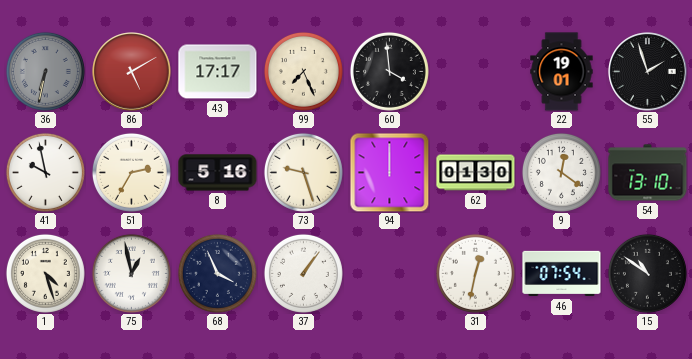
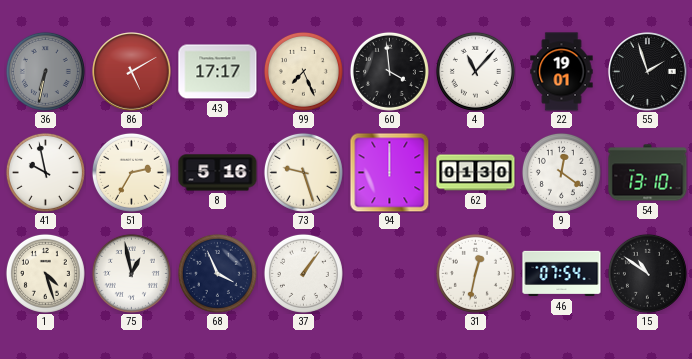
4: none -> 11:07
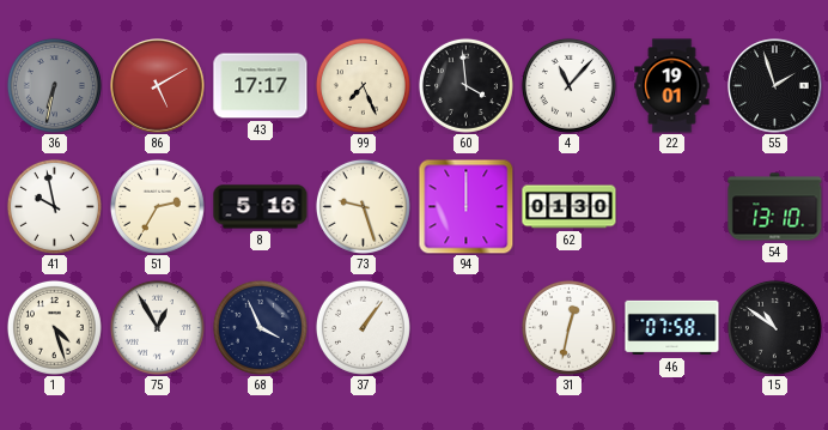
9: 12:21 -> none
75: 12:58 -> 12:55
46: 07:54 -> 07:58
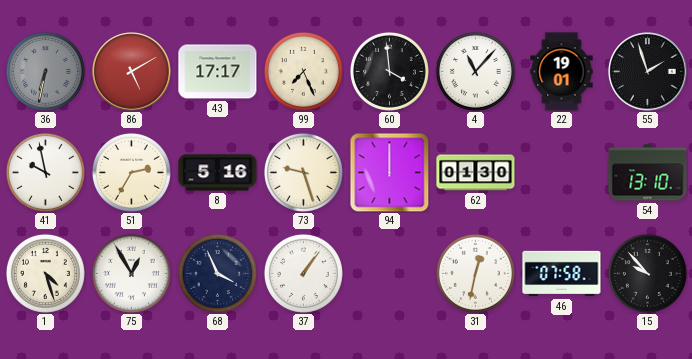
15: 10:51 -> 9:53
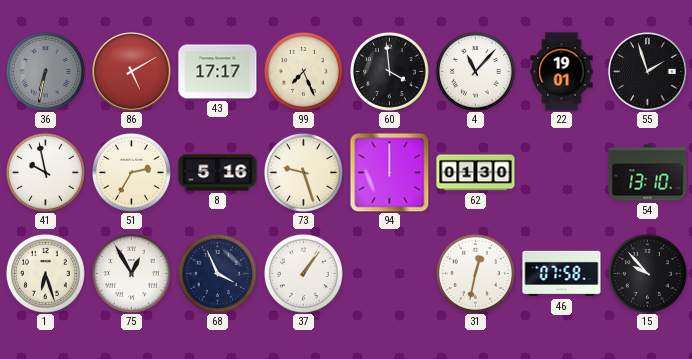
1: 4:27 -> 6:27
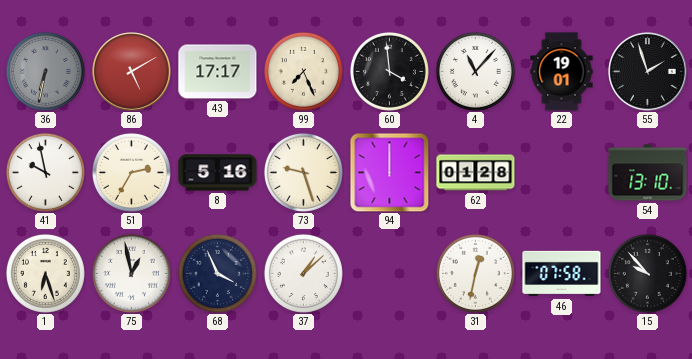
62: 01:30 -> 01:28
75: 12:55 -> 12:58
37: 1:06 -> 1:08
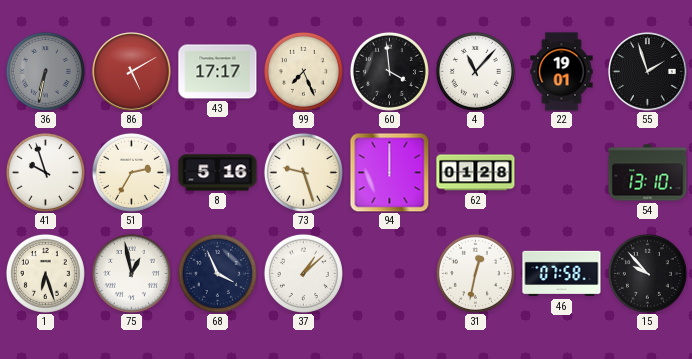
41: 9:58 -> 9:57
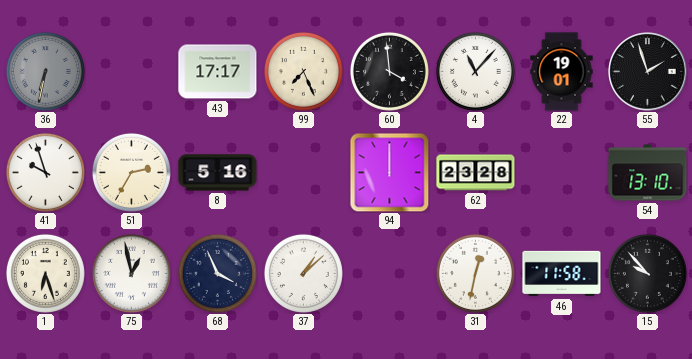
86: 5:10 -> none
73: 9:27 -> none
62: 01:28 -> 23:28
46: 07:58 -> 11:58
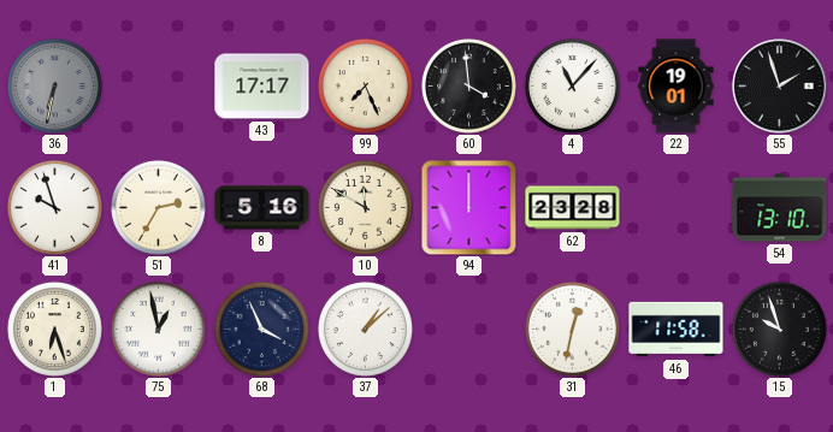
10: none -> 11:50
15: 9:53 -> 9:57
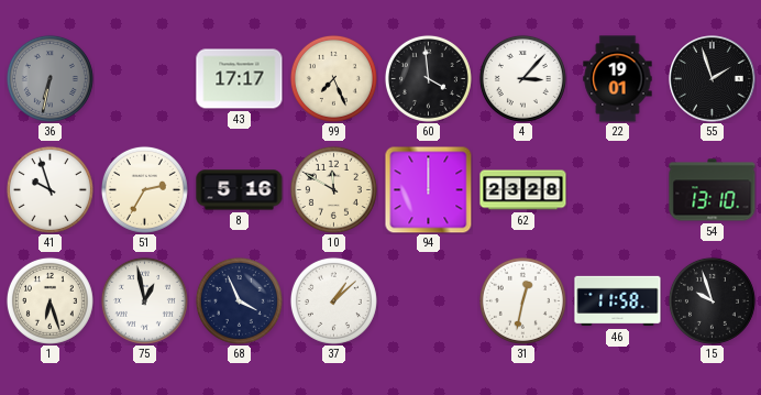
4: 11:07 -> 3:07
